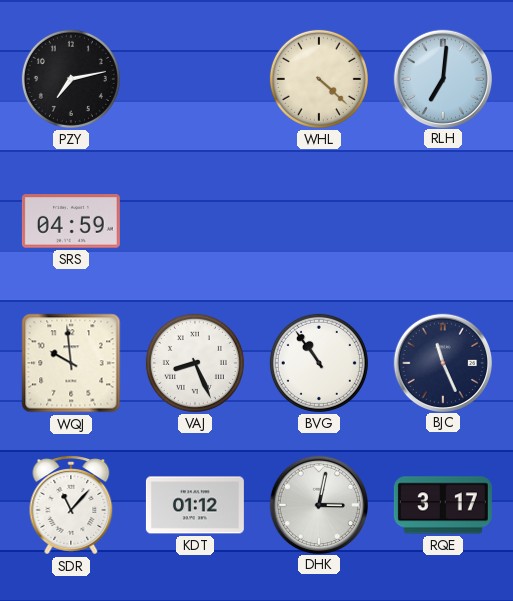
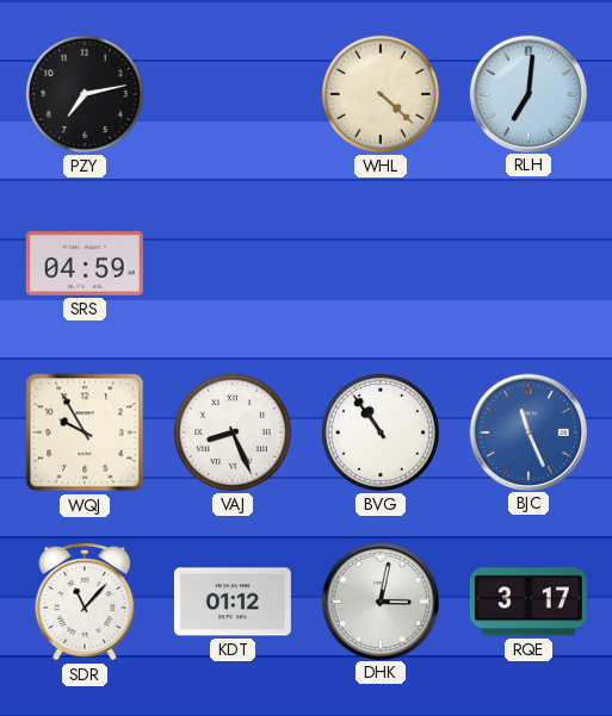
WQJ: 9:59 -> 9:55
BJC dial: navy -> blue
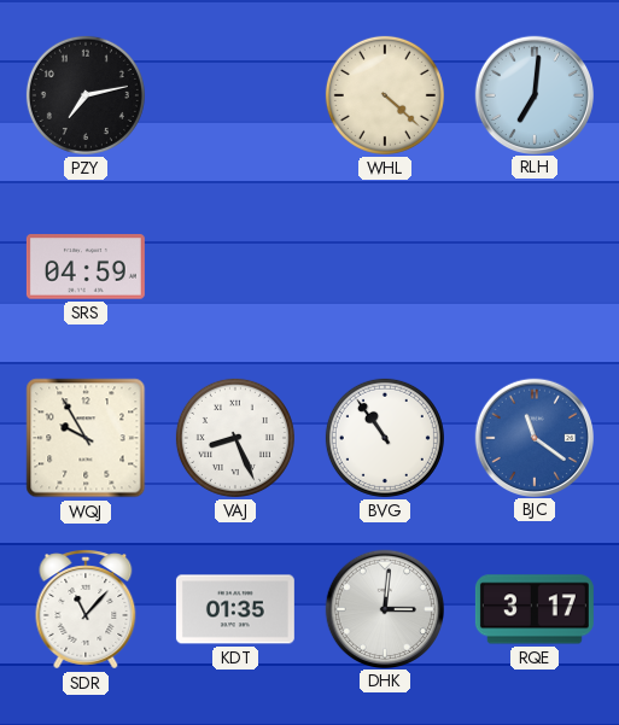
BJC: 11:26 -> 11:21
KDT: 01:12 -> 01:35
DHK: 3:02 -> 3:01
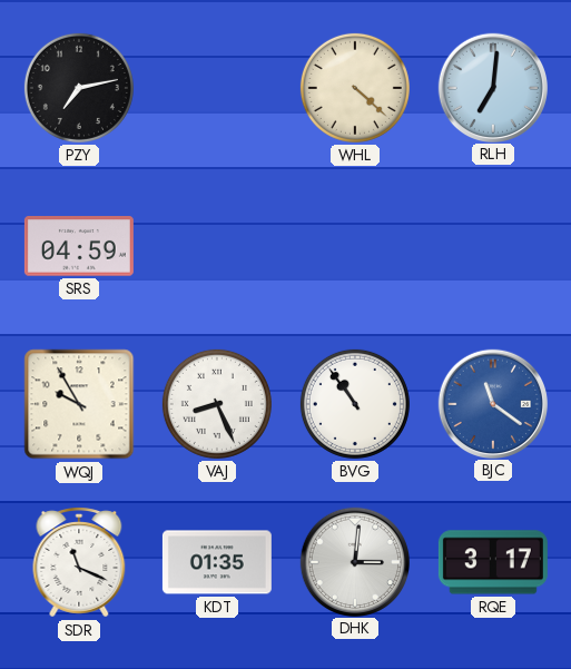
SDR: 11:07 -> 11:19
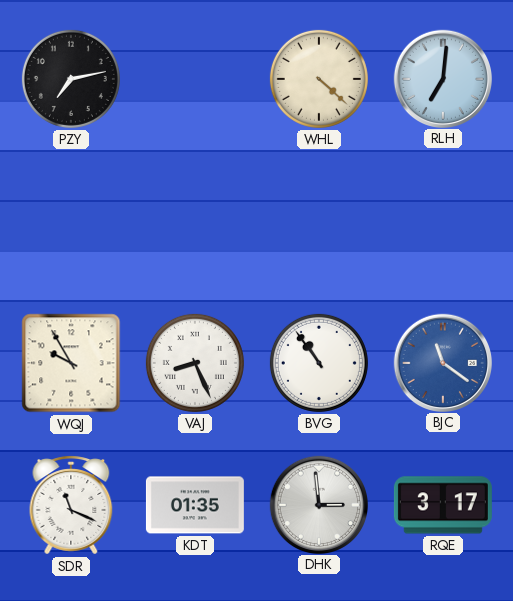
SRS: 04:59 -> none
DHK: 3:01 -> 2:59
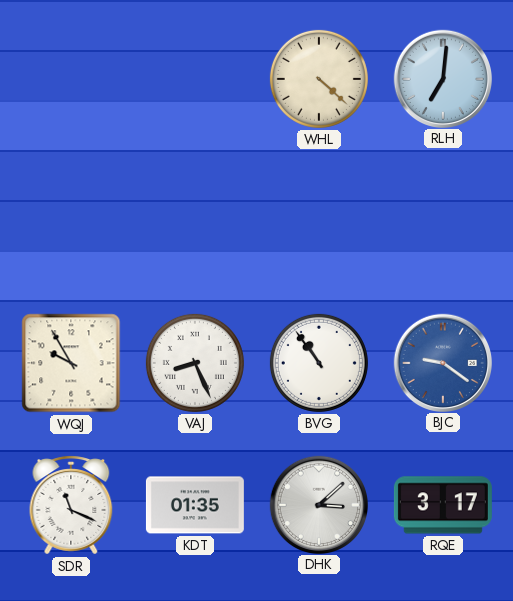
PZY: 7:13 -> none
BJC: 11:21 -> 9:21
DHK: 2:59 -> 3:08
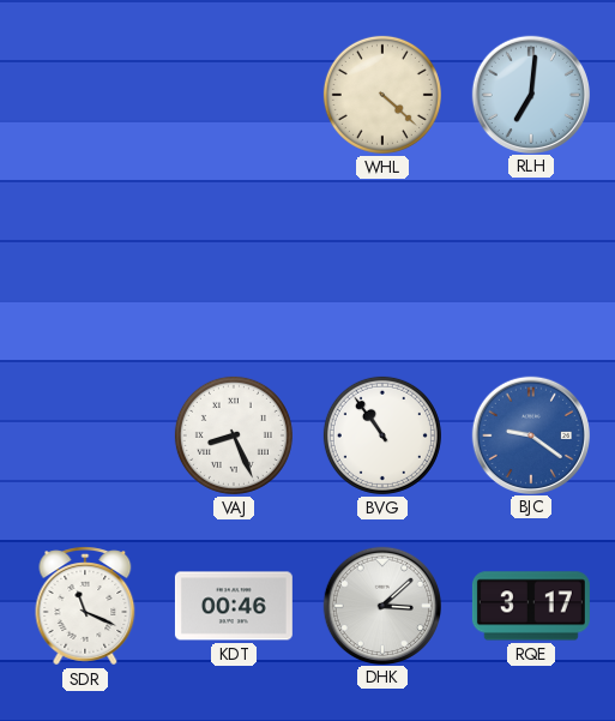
WQJ: 9:55 -> none
KDT: 01:35 -> 00:46
